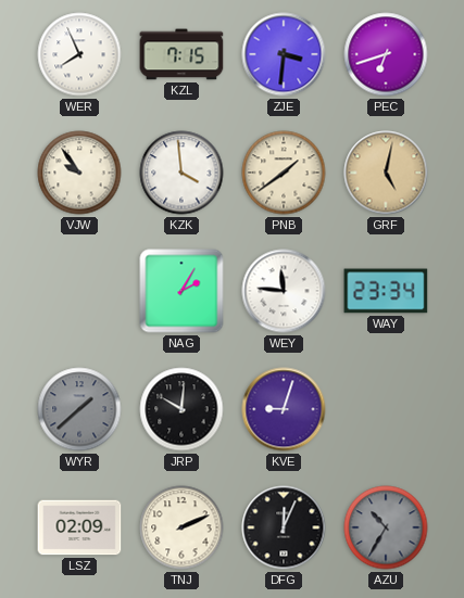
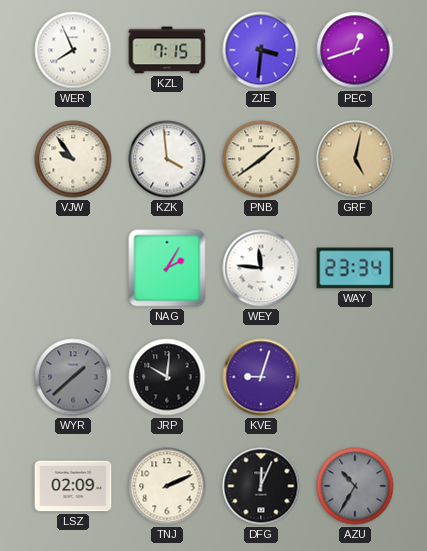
PEC: 6:42 -> 12:42
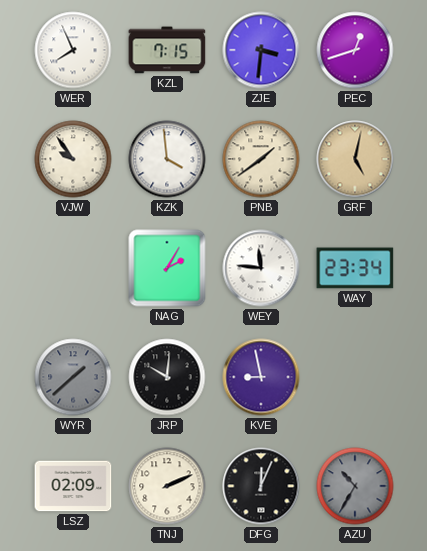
KVE: 9:03 -> 8:58
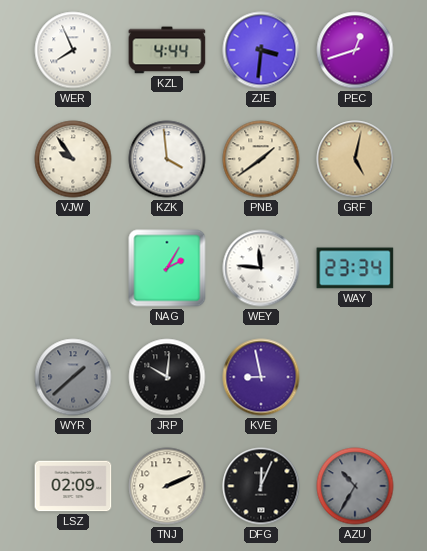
KZL: 7:15 -> 4:44
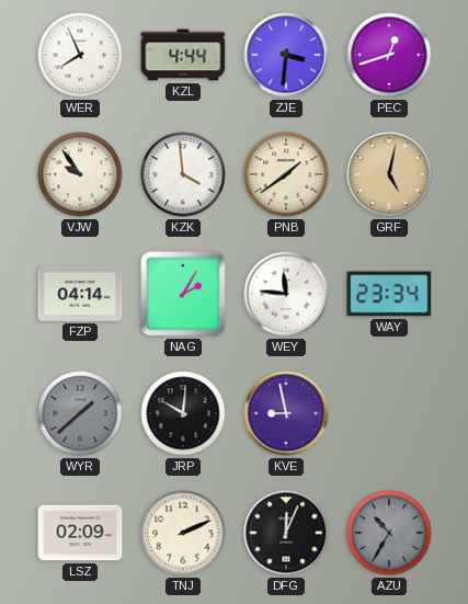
FZP: none -> 04:14
